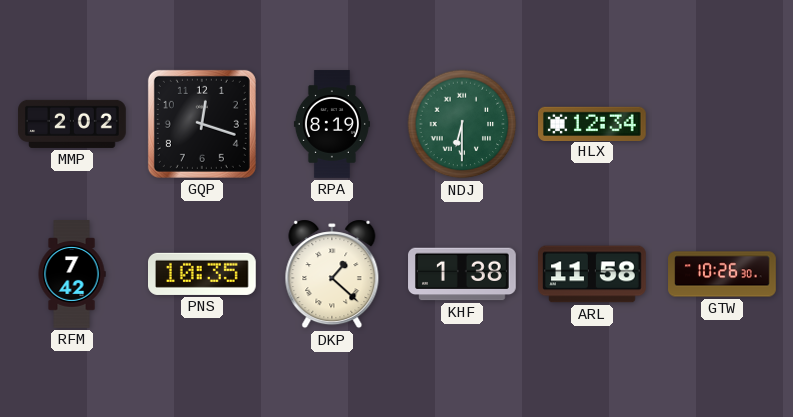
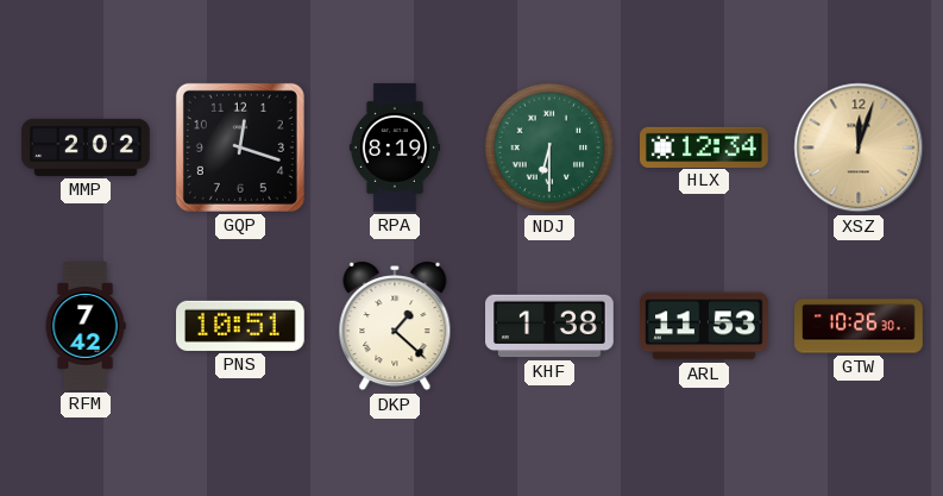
XSZ: none -> 12:03
PNS: 10:35 -> 10:51
ARL: 11:58 -> 11:53
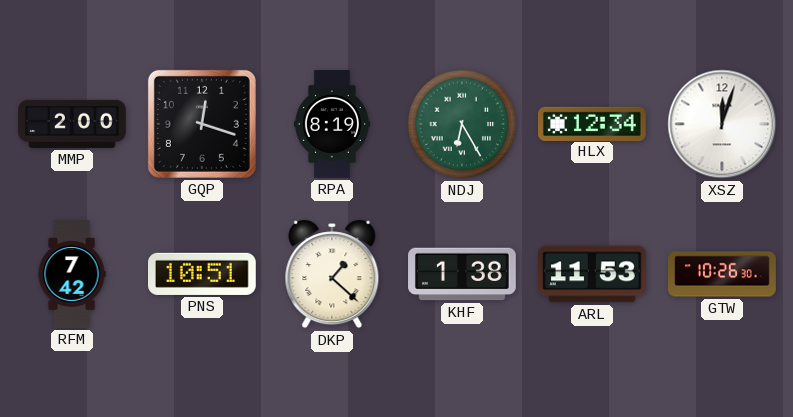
MMP: 2:02 -> 2:00
NDJ: 6:30 -> 6:25
XSZ dial: champagne -> white
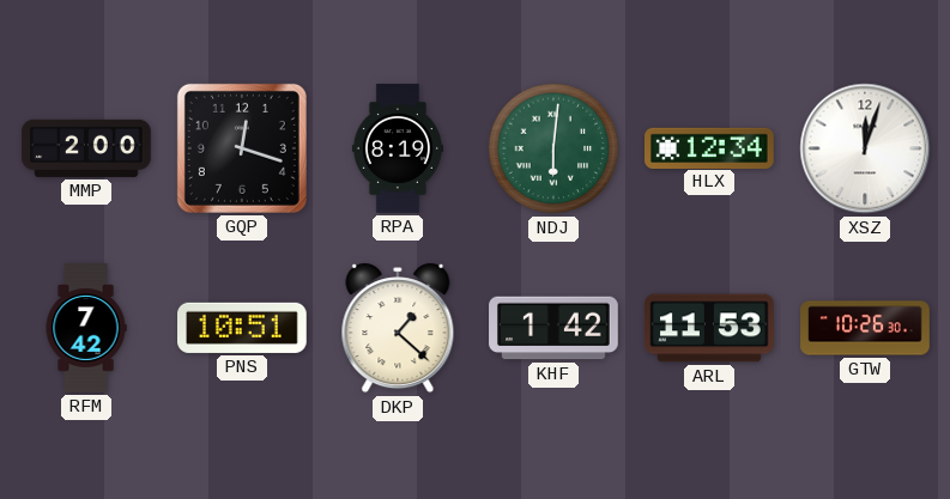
NDJ: 6:25 -> 6:01
KHF: 1:38 -> 1:42
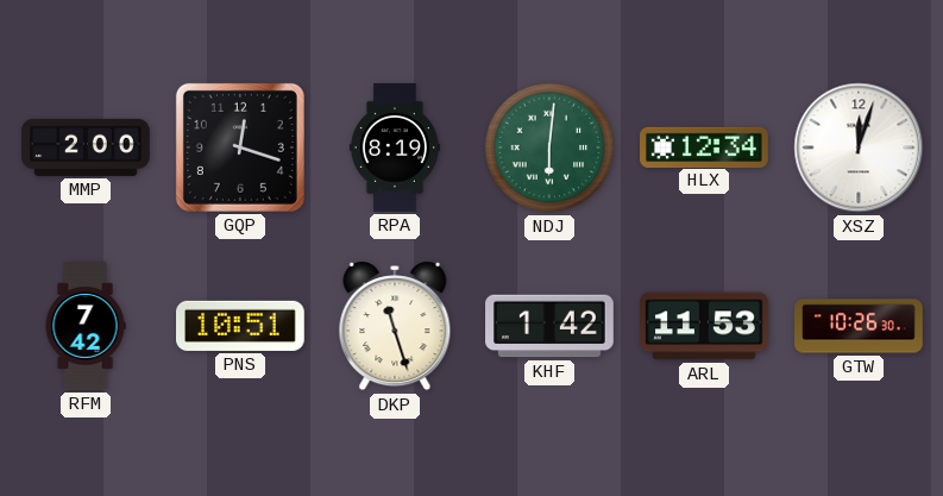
DKP: 1:22 -> 11:27
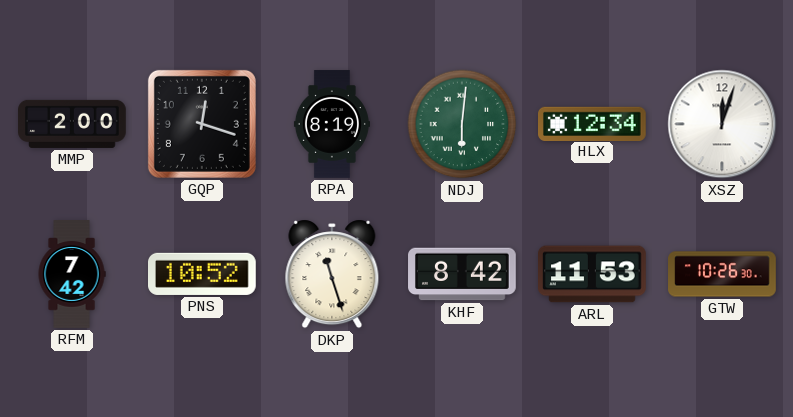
PNS: 10:51 -> 10:52
KHF: 1:42 -> 8:42
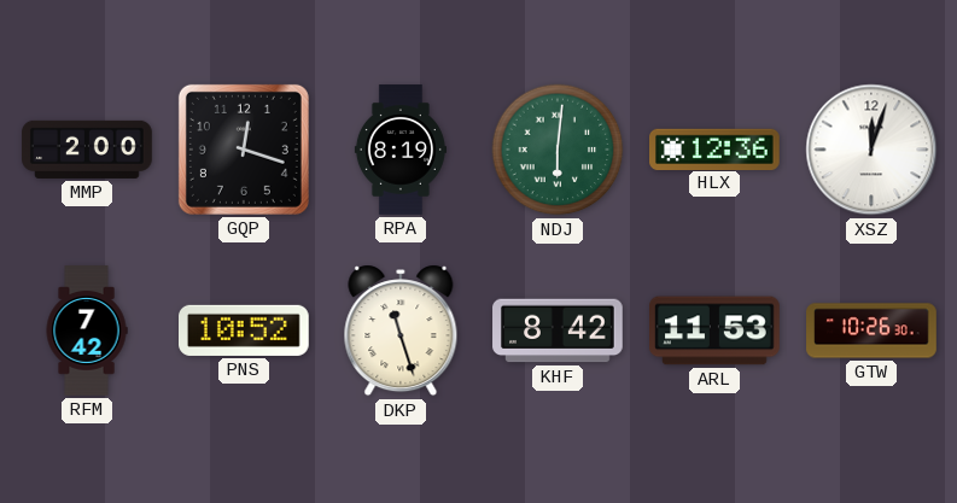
HLX: 12:34 -> 12:36
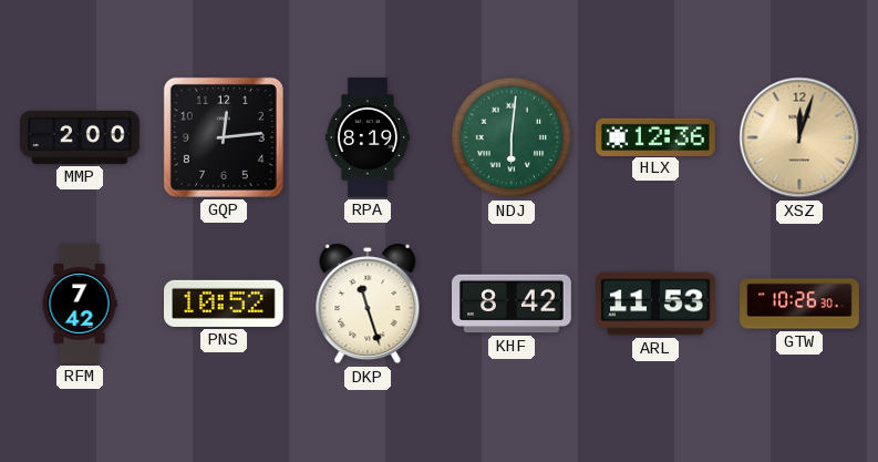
GQP: 12:18 -> 12:14
XSZ dial: white -> champagne
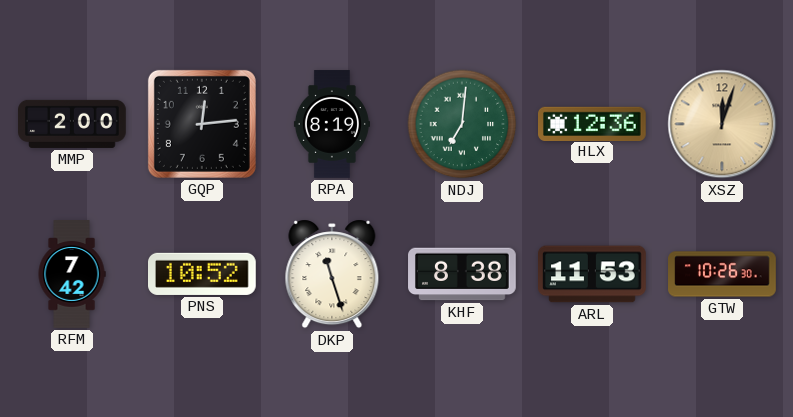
NDJ: 6:01 -> 7:01
KHF: 8:42 -> 8:38
